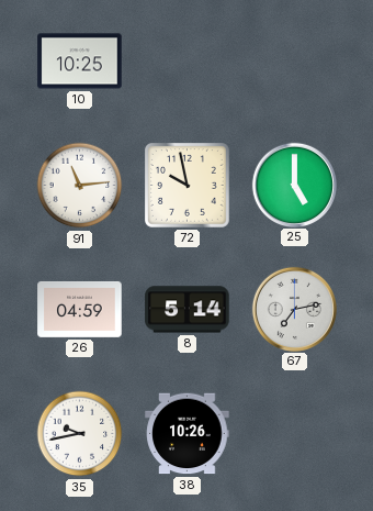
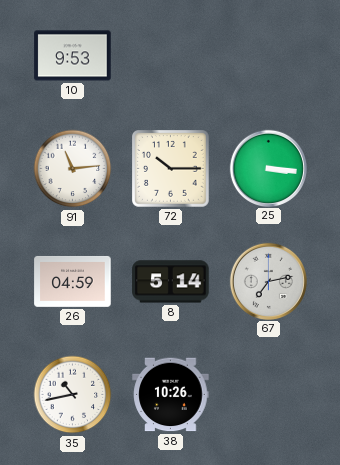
10: 10:25 -> 9:53
72: 9:58 -> 10:15
25: 5:00 -> 3:16
35: 9:43 -> 10:43
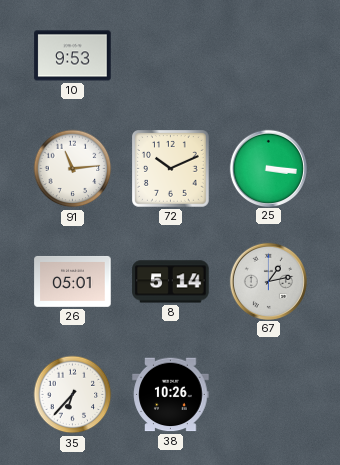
72: 10:15 -> 10:11
26: 04:59 -> 05:01
67: 7:13 -> 1:13
35: 10:43 -> 6:37
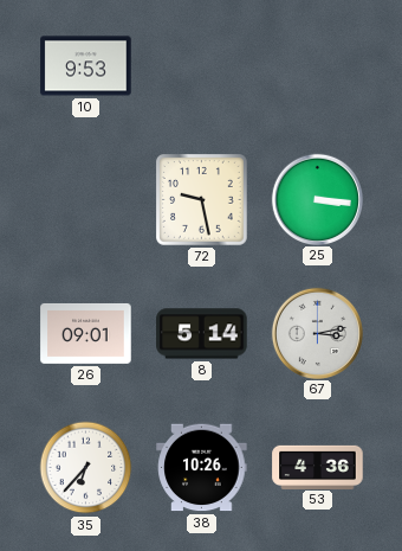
91: 11:14 -> none
72: 10:11 -> 9:28
26: 05:01 -> 09:01
67: 1:13 -> 3:13
53: none -> 4:36
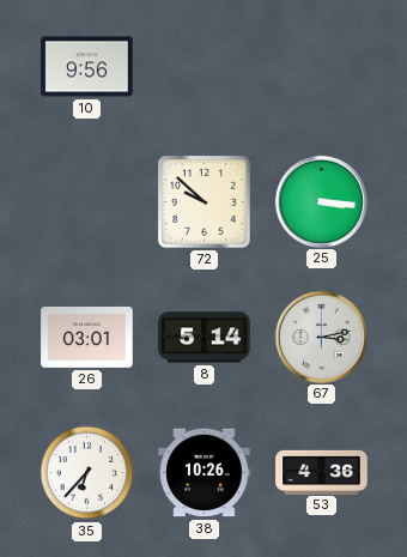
10: 9:53 -> 9:56
72: 9:28 -> 9:52
26: 09:01 -> 03:01
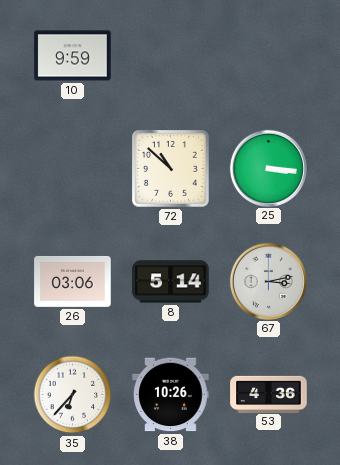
10: 9:56 -> 9:59
72: 9:52 -> 10:52
26: 03:01 -> 03:06
